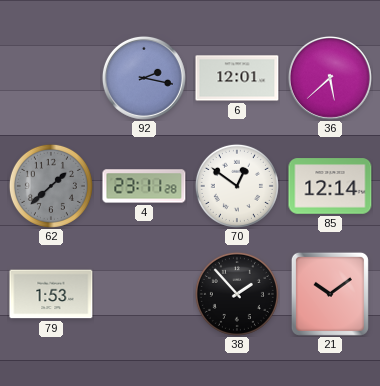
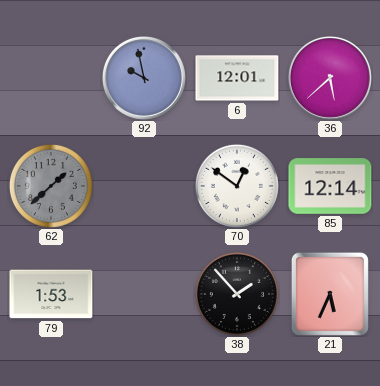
92: 2:17 -> 9:58
4: 23:11 -> none
21: 10:09 -> 5:34
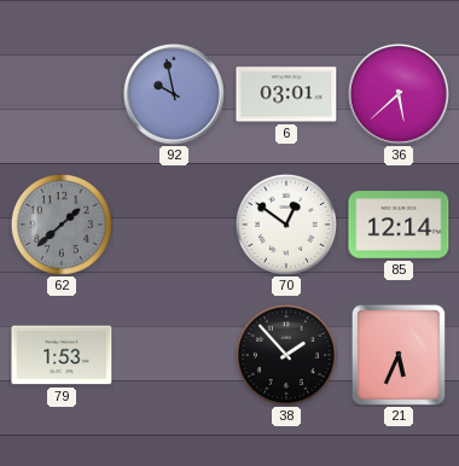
6: 12:01 -> 03:01
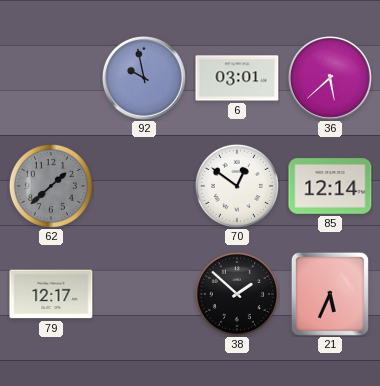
79: 1:53 -> 12:17
38: 1:53 -> 1:52
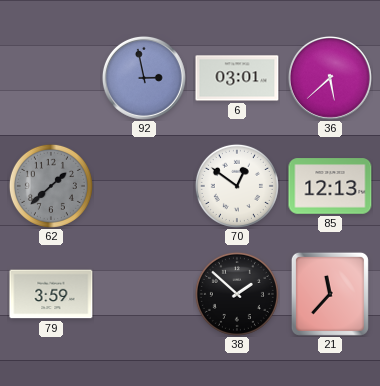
92: 9:58 -> 2:58
85: 12:14 -> 12:13
79: 12:17 -> 3:59
21: 5:34 -> 11:37
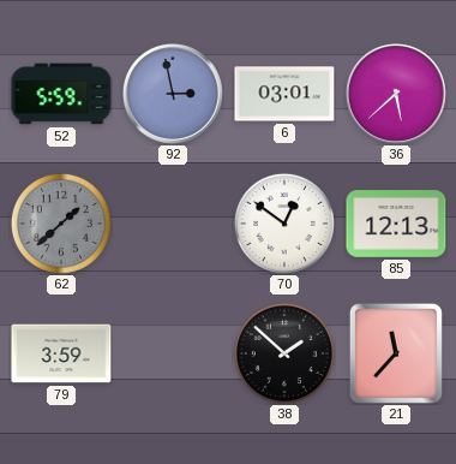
52: none -> 5:59
